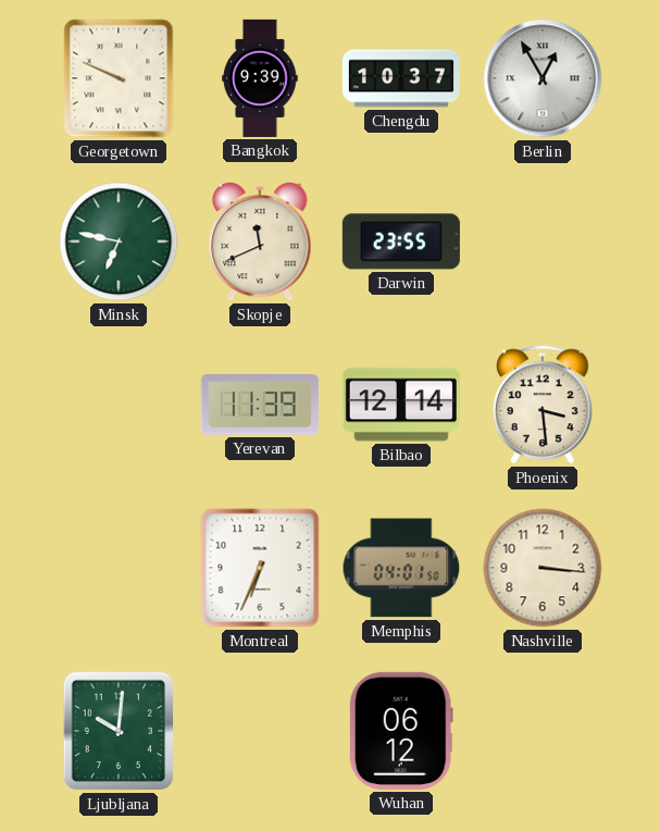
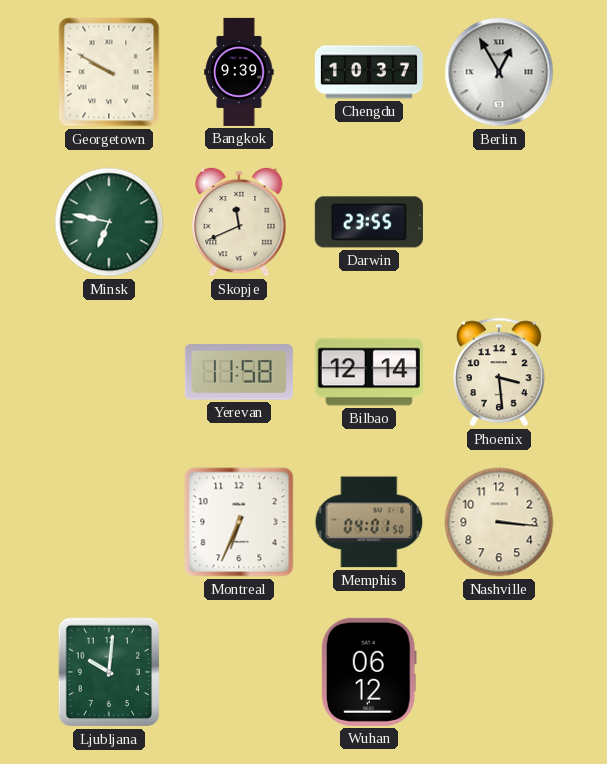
Georgetown: 9:49 -> 9:50
Yerevan: 11:39 -> 11:58
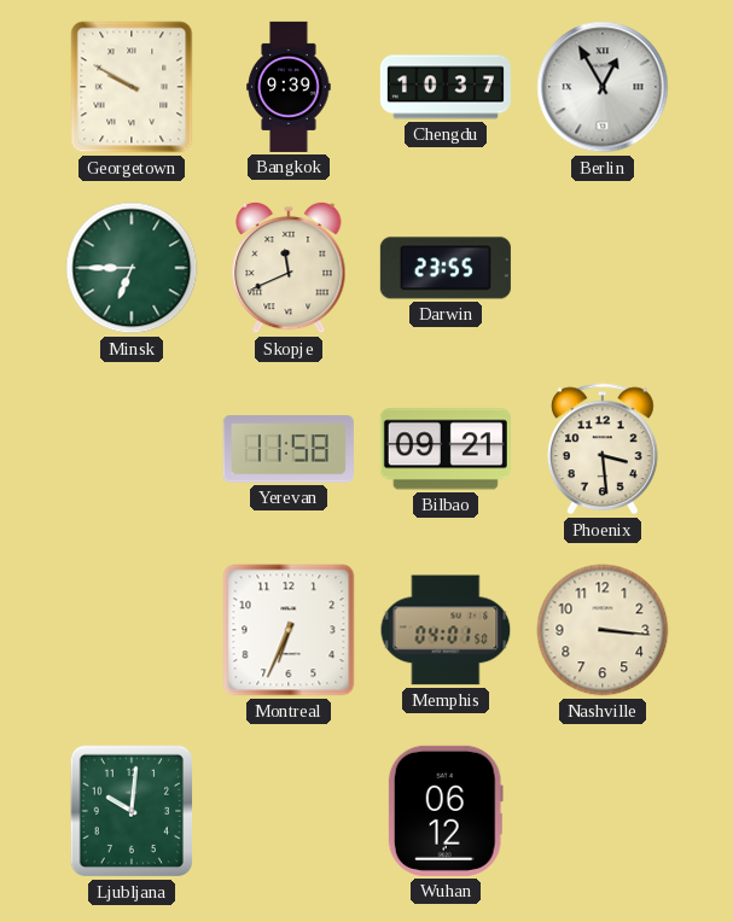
Minsk: 6:47 -> 6:45
Bilbao: 12:14 -> 09:21
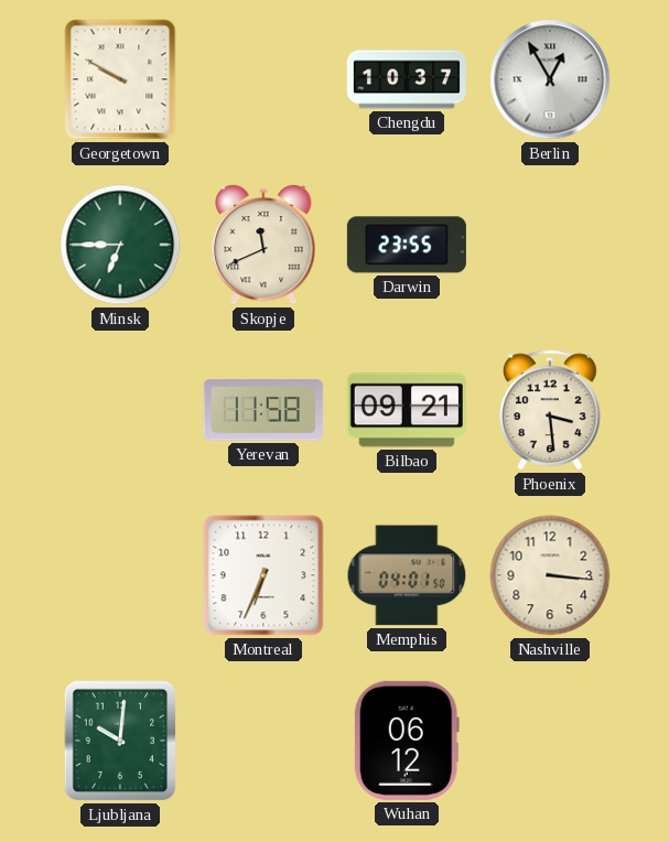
Bangkok: 9:39 -> none
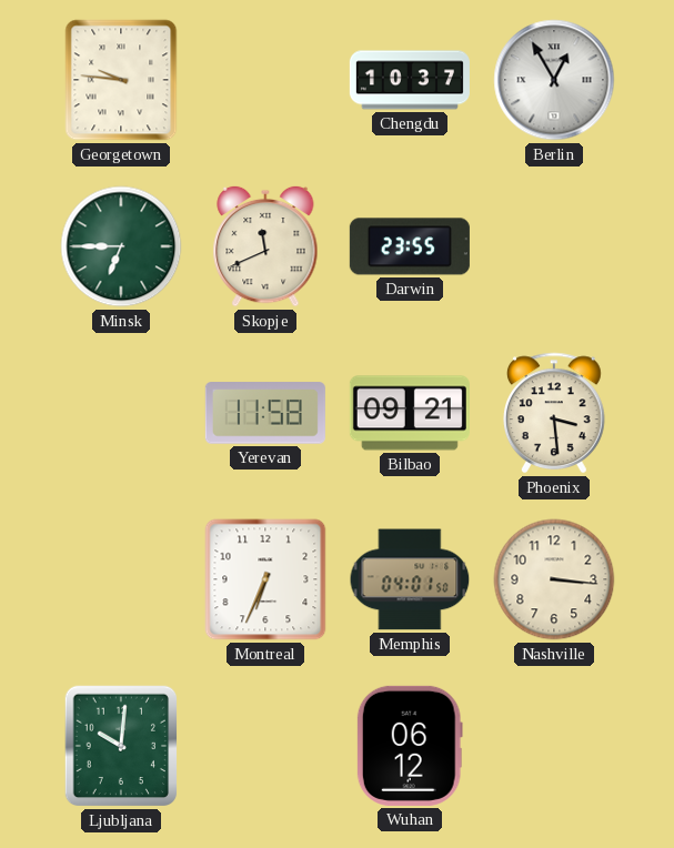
Georgetown: 9:50 -> 9:46
